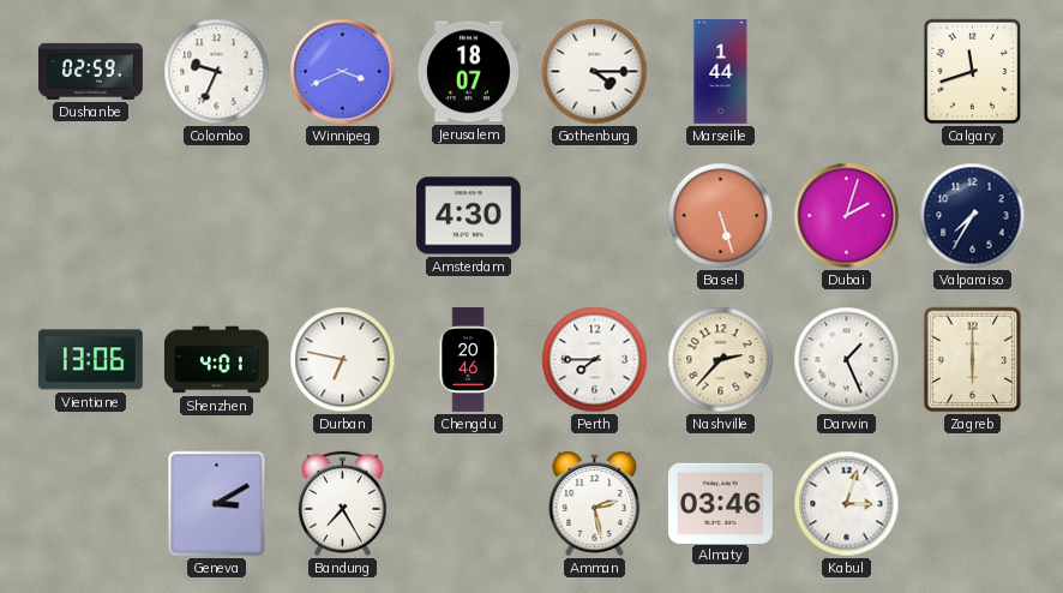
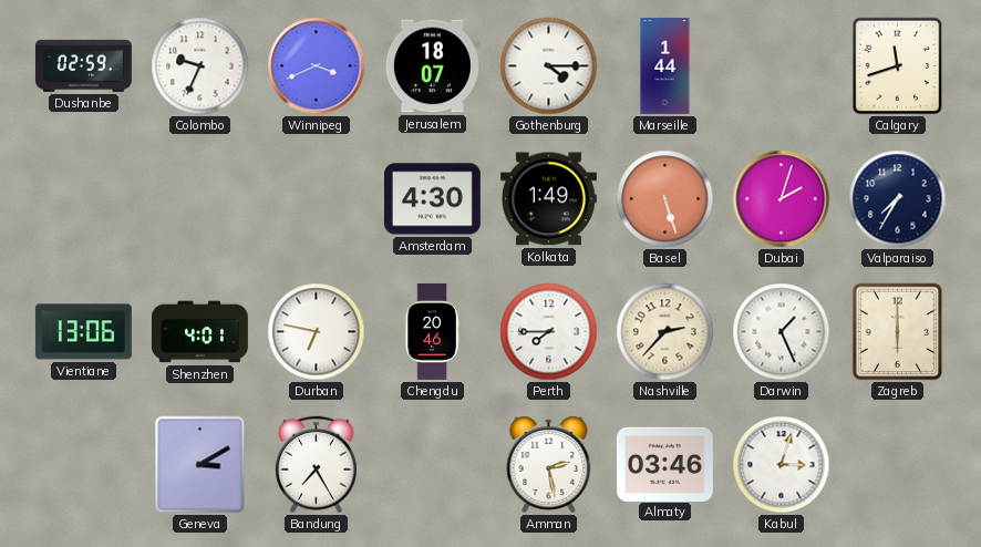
Kolkata: none -> 1:49
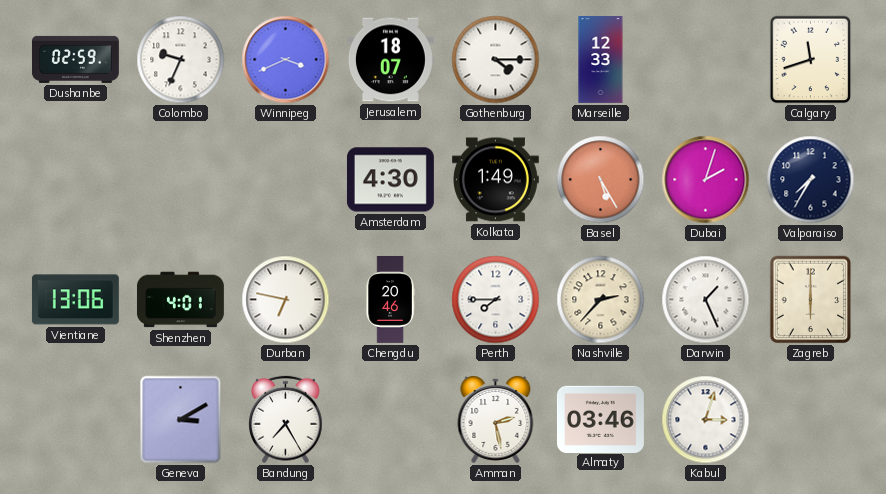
Marseille: 1:44 -> 12:33
Basel: 5:27 -> 5:25
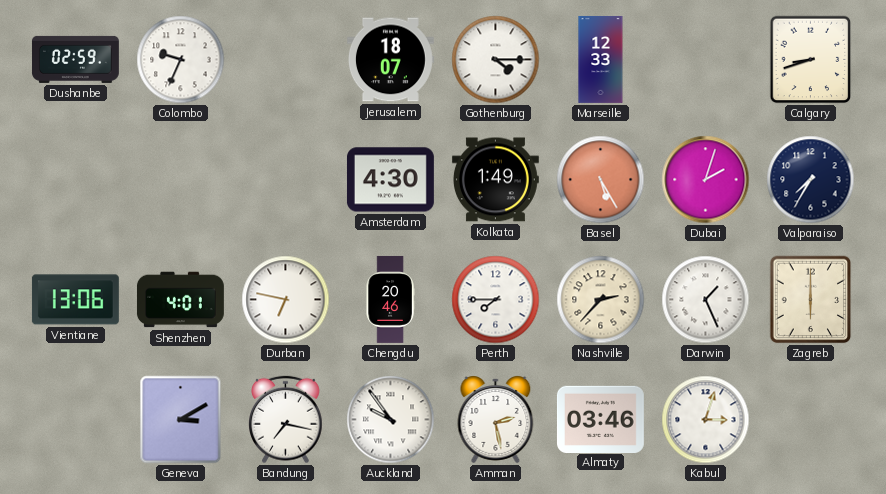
Winnipeg: 3:41 -> none
Calgary: 11:42 -> 8:42
Bandung: 7:25 -> 7:17
Auckland: none -> 9:54
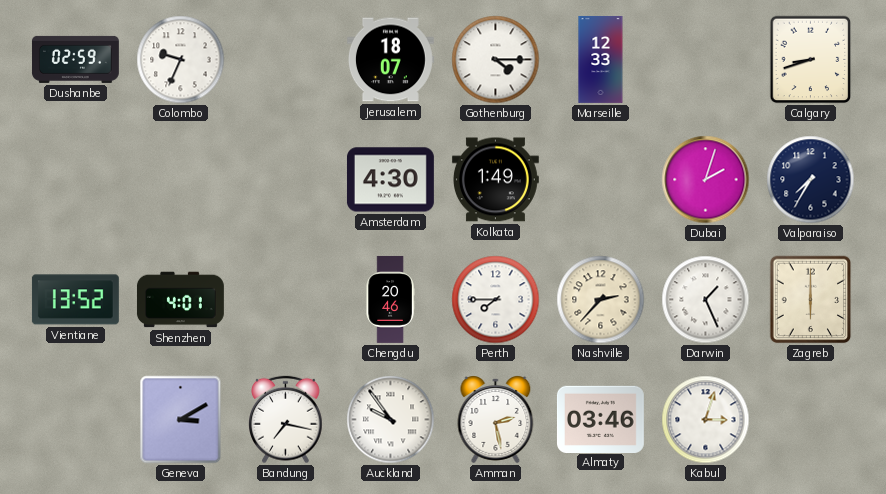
Basel: 5:25 -> none
Vientiane: 13:06 -> 13:52
Durban: 6:47 -> none
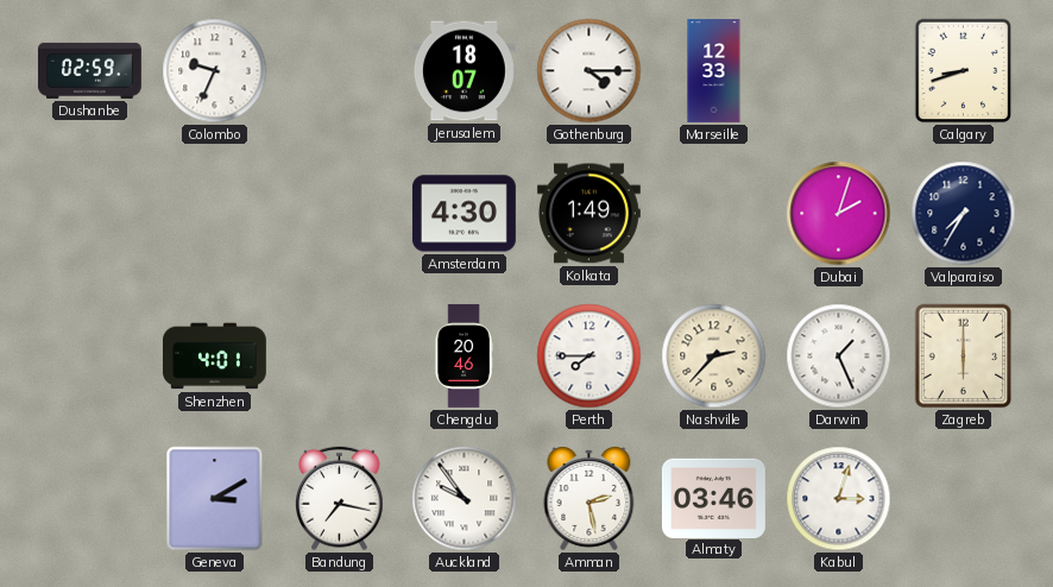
Vientiane: 13:52 -> none
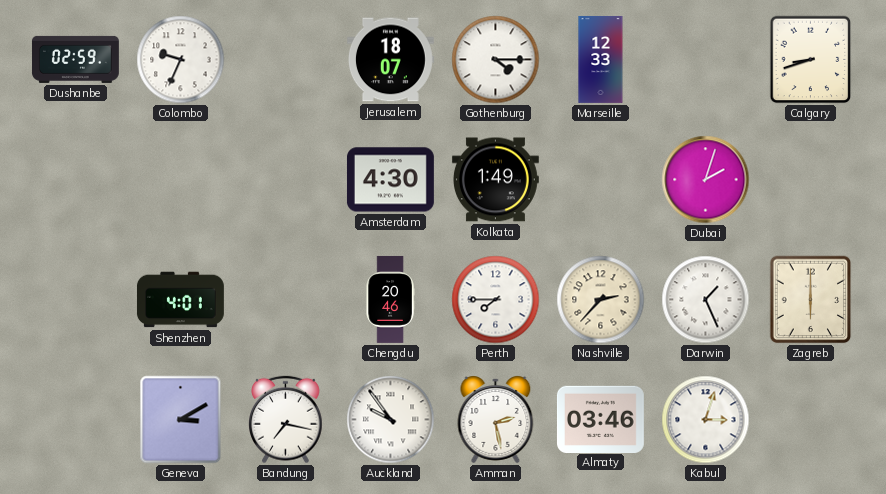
Valparaiso: 7:35 -> none
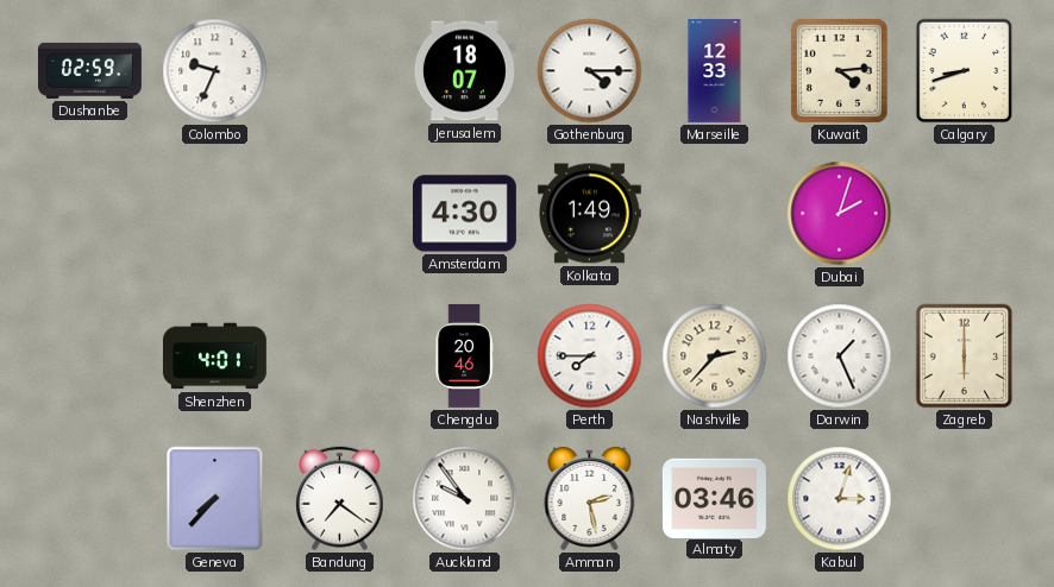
Kuwait: none -> 4:14
Geneva: 3:10 -> 7:37
Bandung: 7:17 -> 7:21
